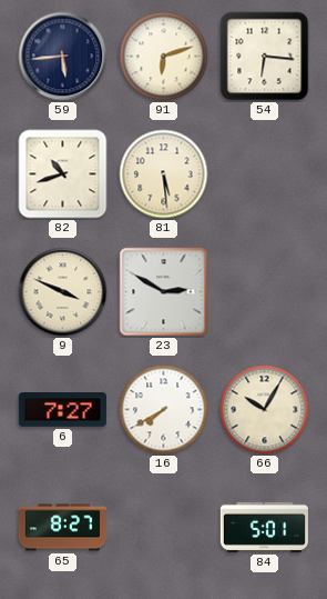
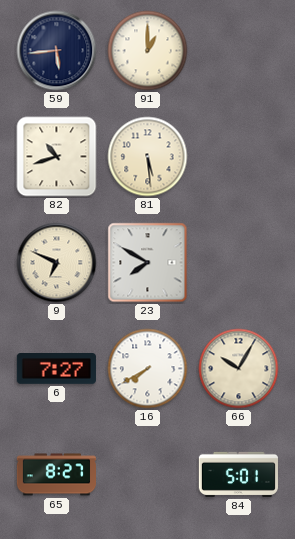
91: 6:12 -> 1:00
54: 6:16 -> none
9: 3:49 -> 6:49
23: 2:50 -> 7:50
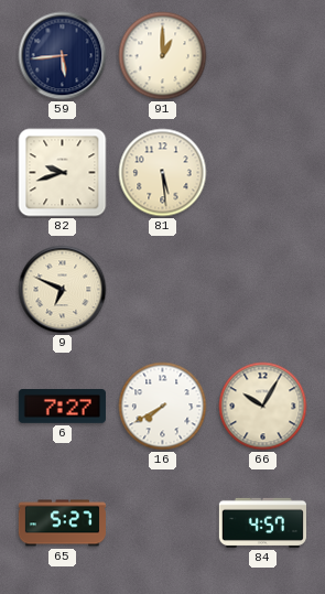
82: 10:42 -> 9:42
23: 7:50 -> none
65: 8:27 -> 5:27
84: 5:01 -> 4:57
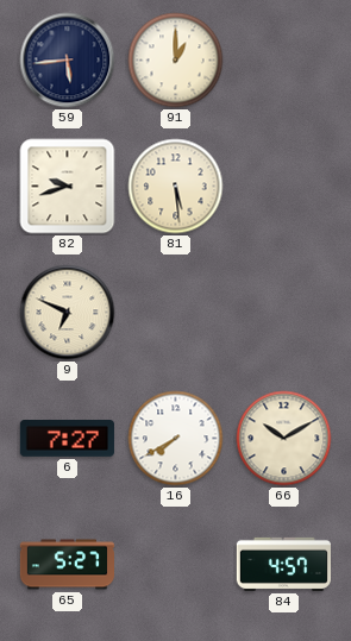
66: 10:05 -> 10:10
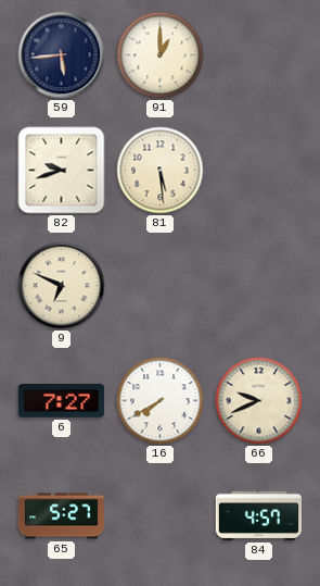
66: 10:10 -> 9:41
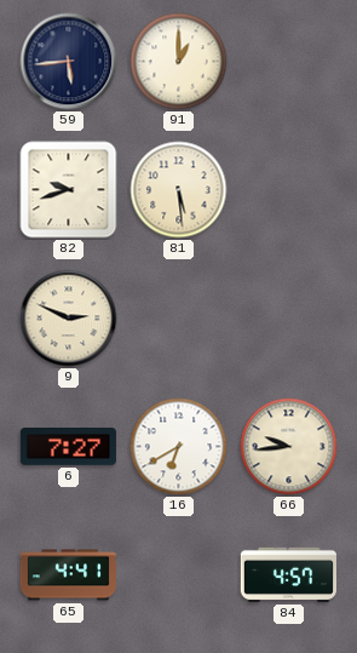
9: 6:49 -> 2:49
16: 7:40 -> 6:40
66: 9:41 -> 9:44
65: 5:27 -> 4:41
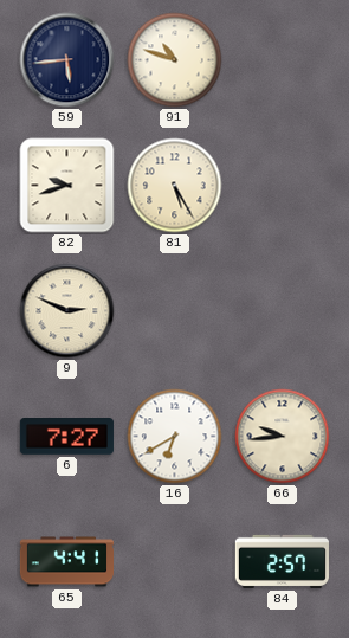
91: 1:00 -> 10:48
81: 5:29 -> 5:25
84: 4:57 -> 2:57
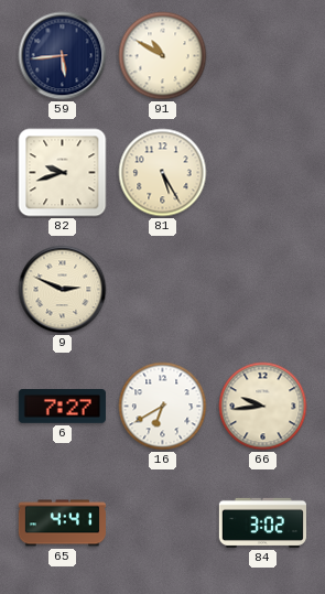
91: 10:48 -> 10:50
84: 2:57 -> 3:02
